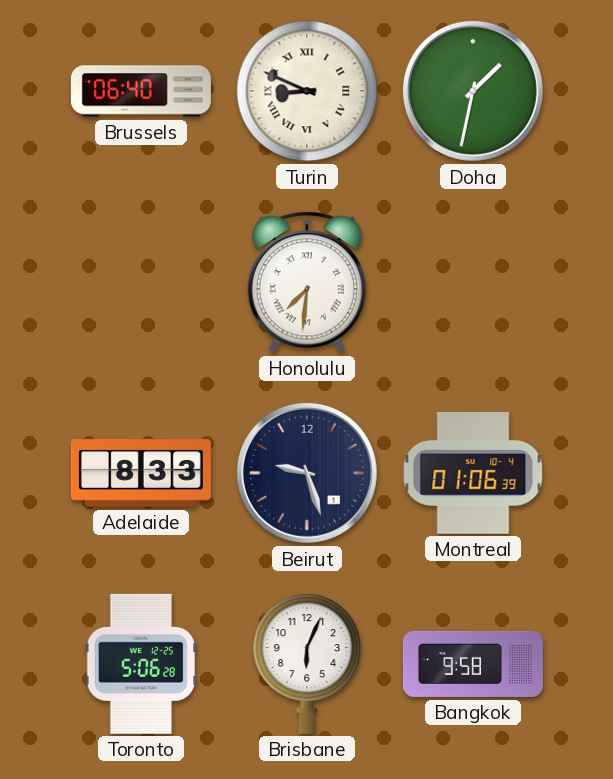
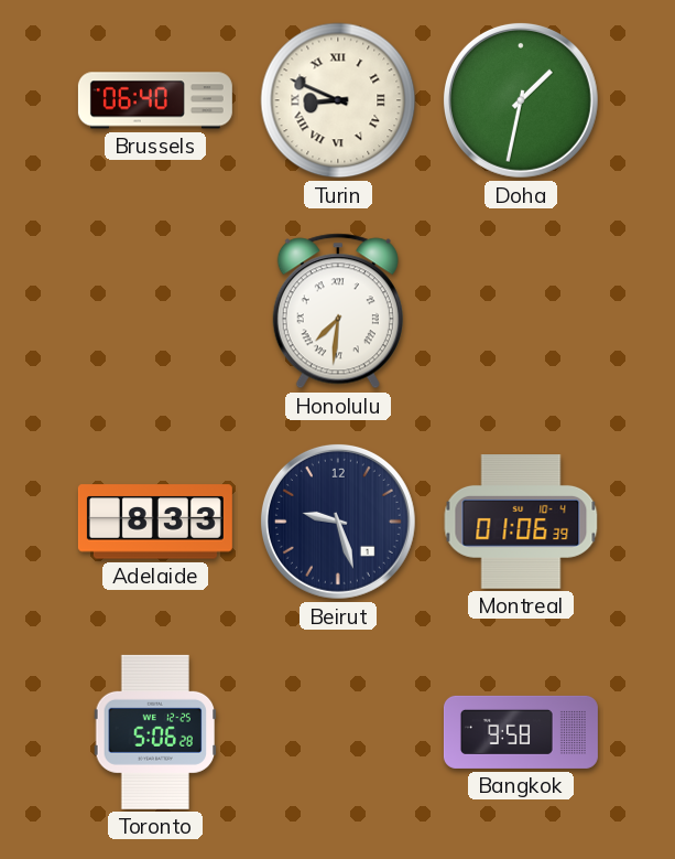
Brisbane: 6:04 -> none
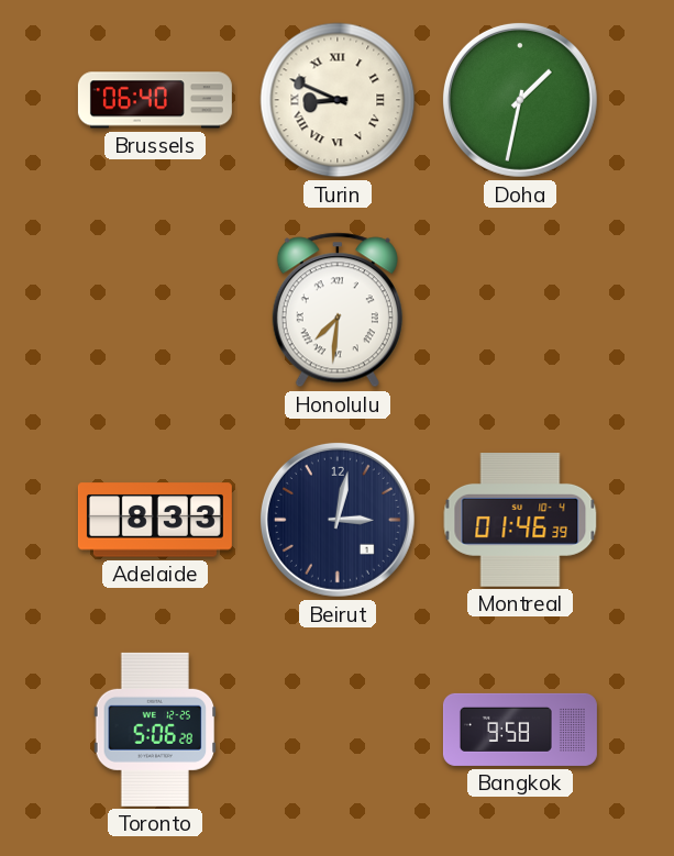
Beirut: 9:27 -> 3:02
Montreal: 01:06 -> 01:46
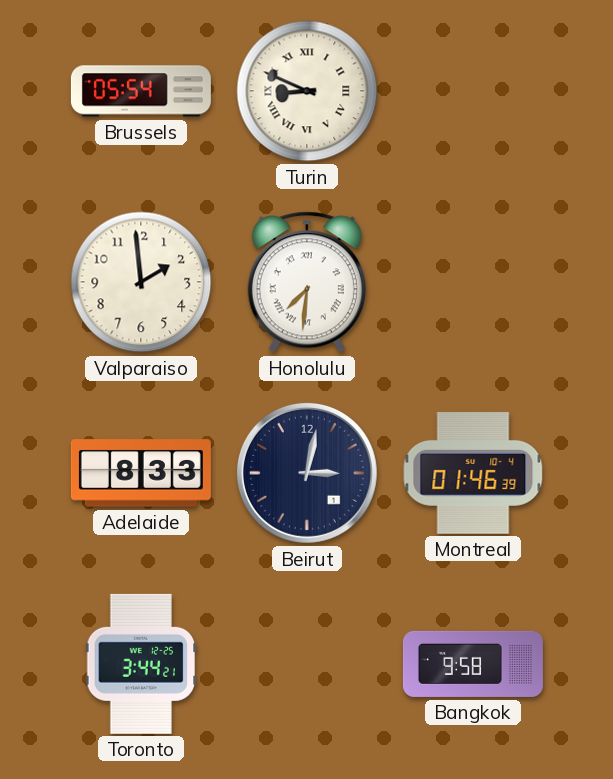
Brussels: 06:40 -> 05:54
Doha: 1:32 -> none
Valparaiso: none -> 1:59
Toronto: 5:06 -> 3:44
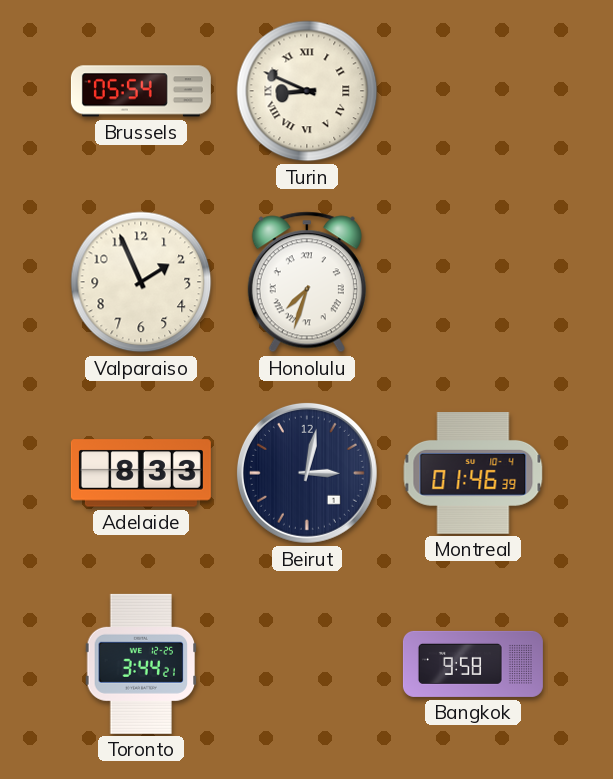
Valparaiso: 1:59 -> 1:56
Honolulu: 7:31 -> 7:33
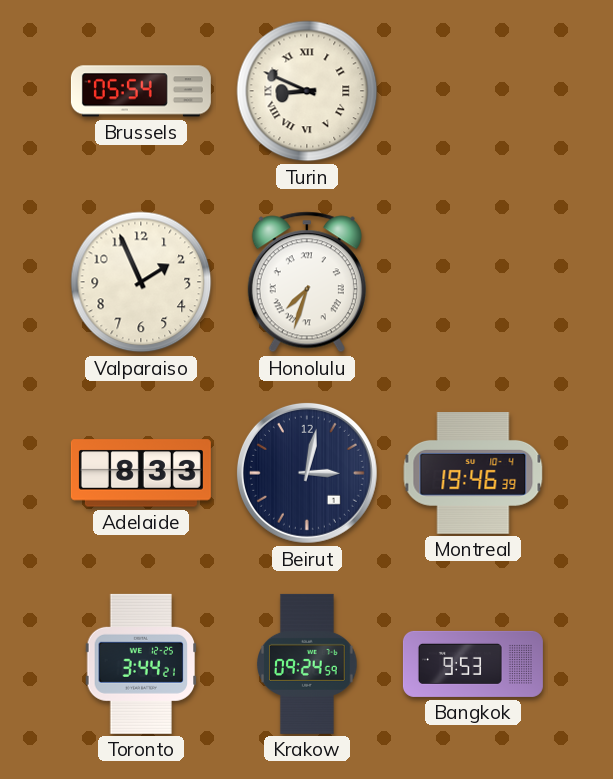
Montreal: 01:46 -> 19:46
Krakow: none -> 09:24
Bangkok: 9:58 -> 9:53
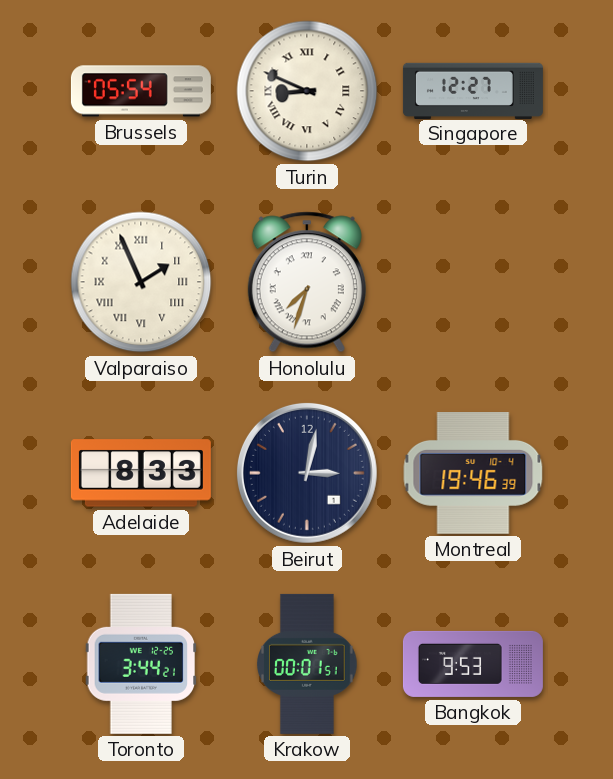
Singapore: none -> 12:27
Valparaiso numerals: Arabic -> Roman
Krakow: 09:24 -> 00:01
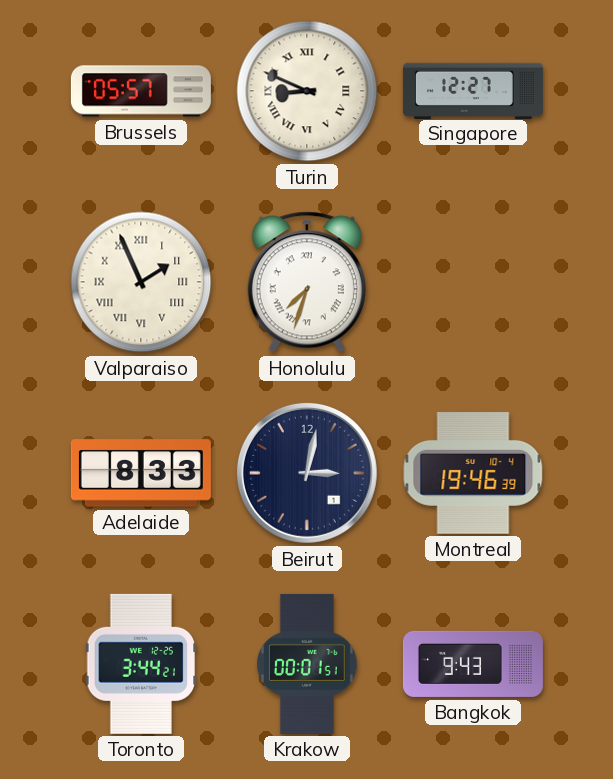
Brussels: 05:54 -> 05:57
Bangkok: 9:53 -> 9:43
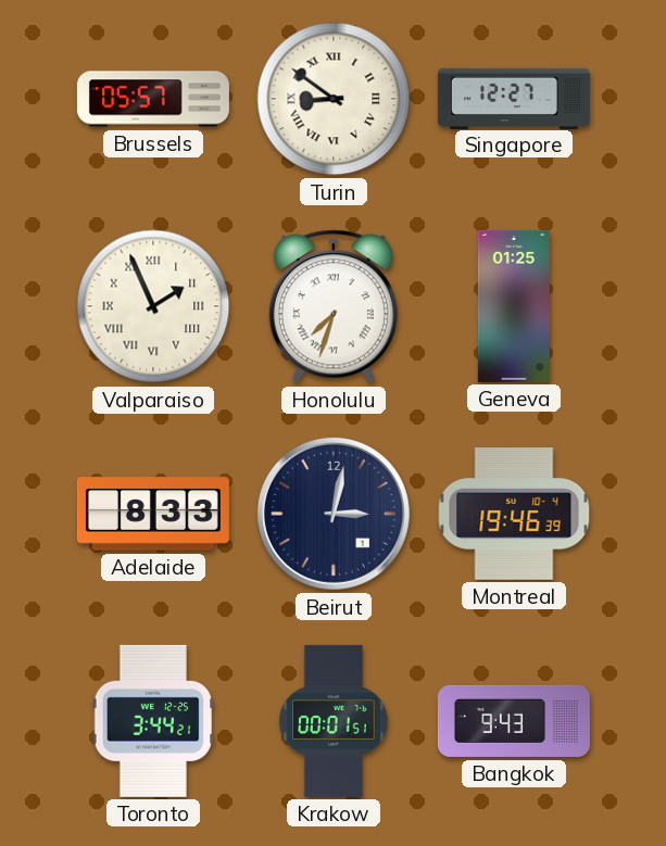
Turin: 8:49 -> 8:51
Geneva: none -> 01:25
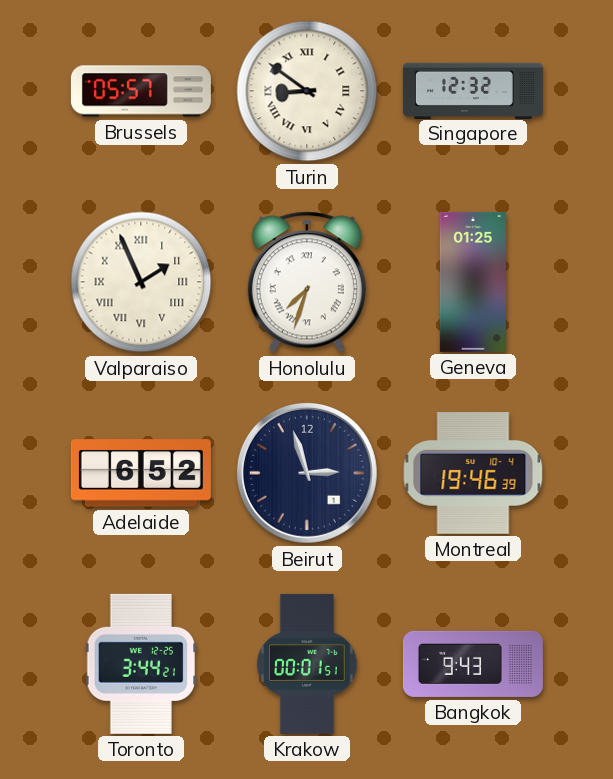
Singapore: 12:27 -> 12:32
Adelaide: 8:33 -> 6:52
Beirut: 3:02 -> 2:57
